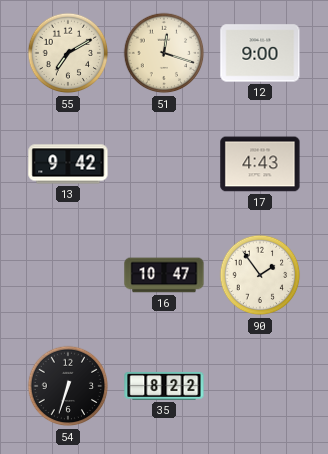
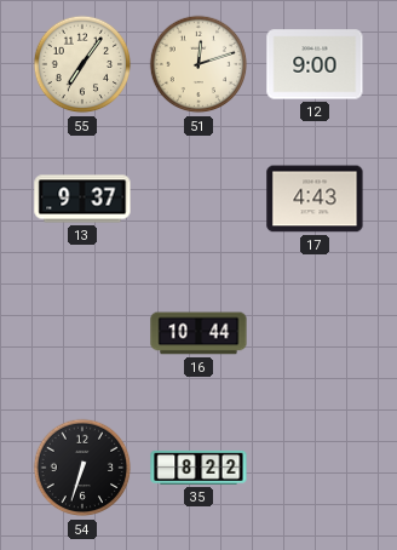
55: 7:10 -> 7:06
51: 12:18 -> 12:12
13: 9:42 -> 9:37
16: 10:47 -> 10:44
90: 1:54 -> none
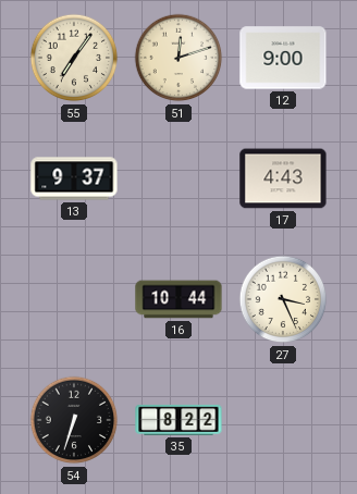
27: none -> 3:26
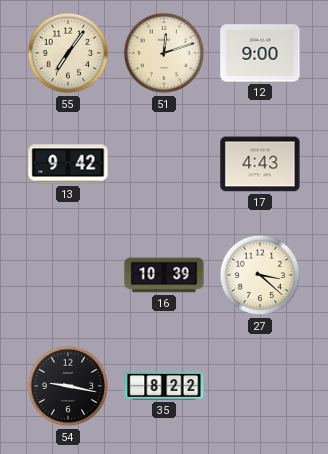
13: 9:37 -> 9:42
16: 10:44 -> 10:39
27: 3:26 -> 3:22
54: 6:33 -> 9:17
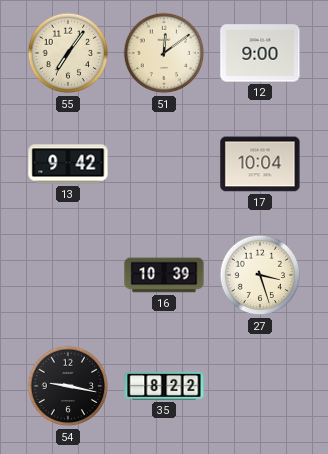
51: 12:12 -> 12:09
17: 4:43 -> 10:04
27: 3:22 -> 3:27
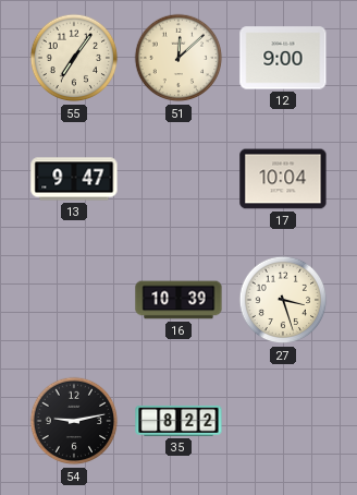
51: 12:09 -> 12:08
13: 9:42 -> 9:47
54: 9:17 -> 9:13
